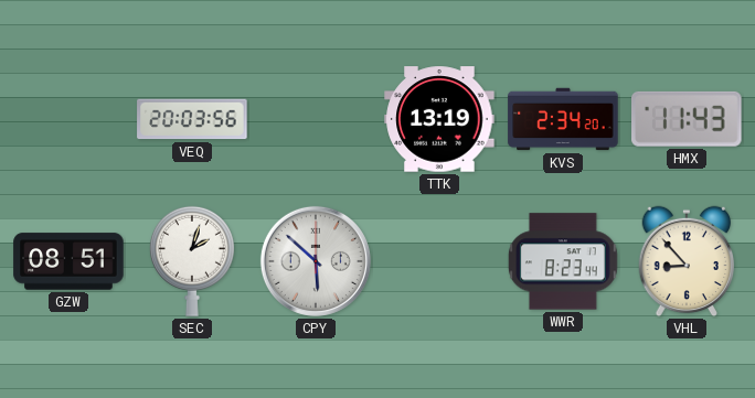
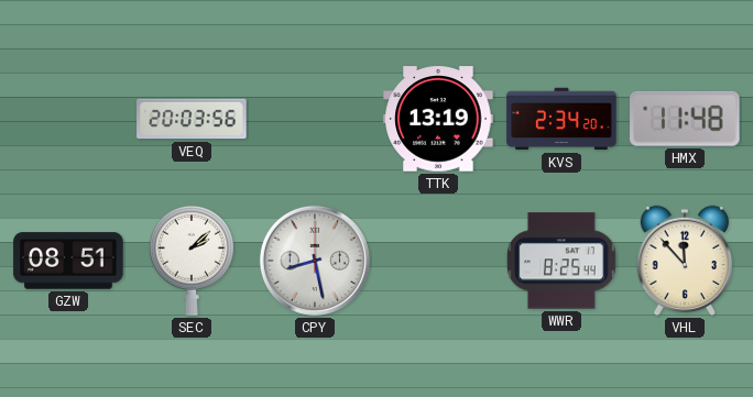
HMX: 11:43 -> 11:48
SEC: 2:03 -> 2:08
CPY: 5:52 -> 8:28
WWR: 8:23 -> 8:25
VHL: 8:53 -> 11:53
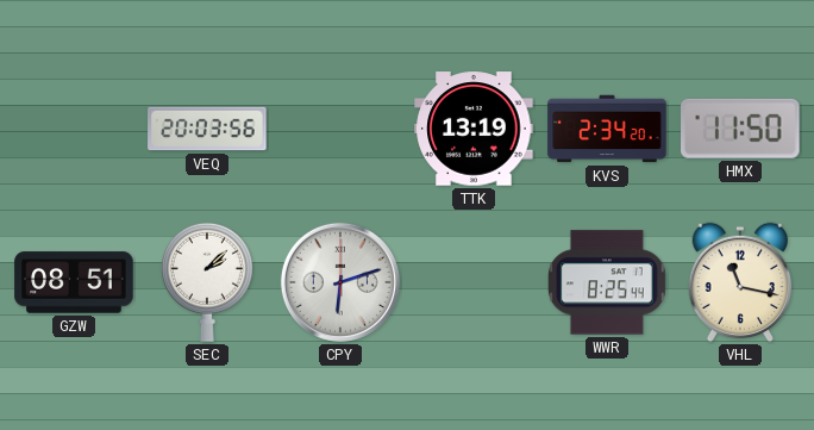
HMX: 11:48 -> 11:50
CPY: 8:28 -> 6:12
VHL: 11:53 -> 11:17
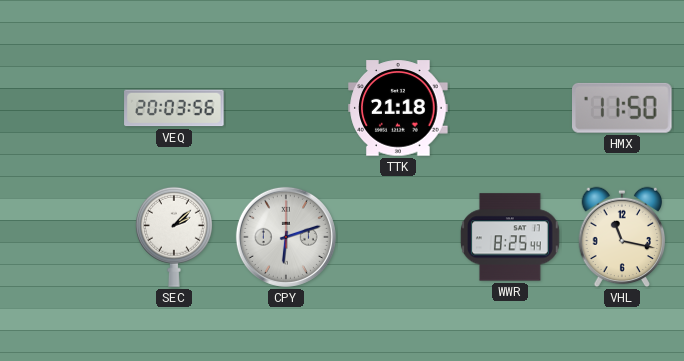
TTK: 13:19 -> 21:18
KVS: 2:34 -> none
GZW: 08:51 -> none
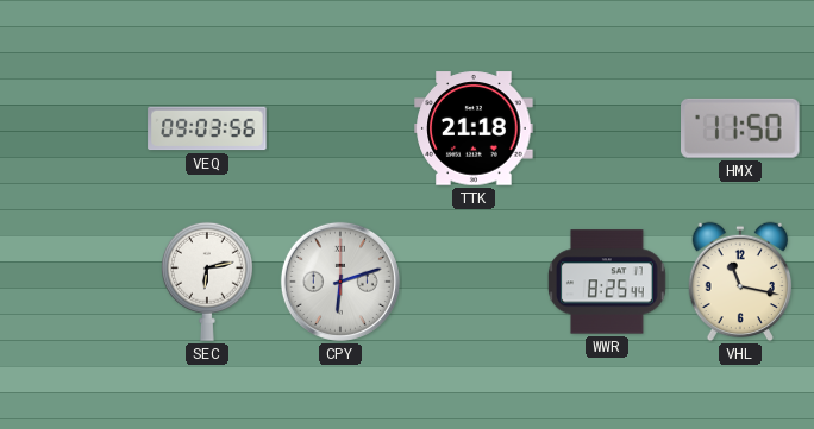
VEQ: 20:03 -> 09:03
SEC: 2:08 -> 6:13
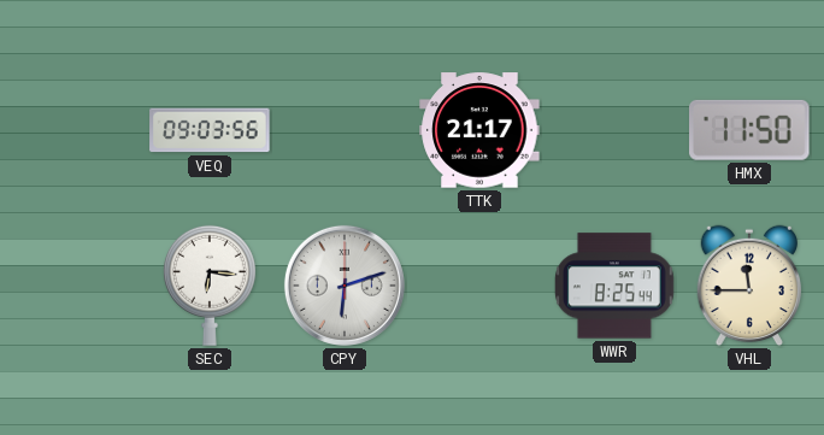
TTK: 21:18 -> 21:17
SEC: 6:13 -> 6:16
VHL: 11:17 -> 11:45
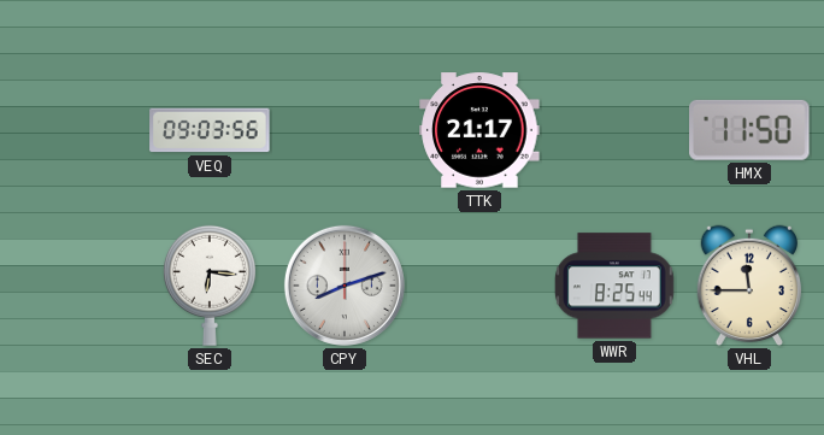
CPY: 6:12 -> 8:12
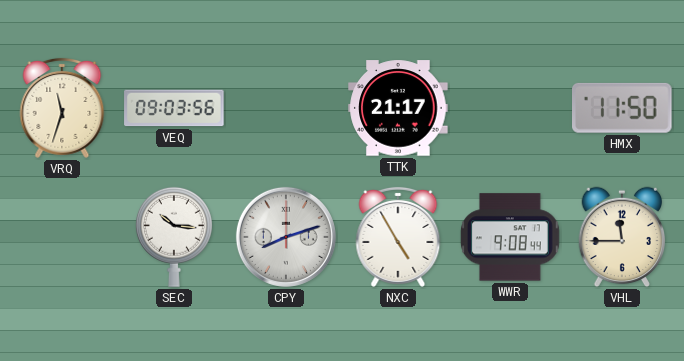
VRQ: none -> 11:33
SEC: 6:16 -> 10:16
NXC: none -> 4:55
WWR: 8:25 -> 9:08
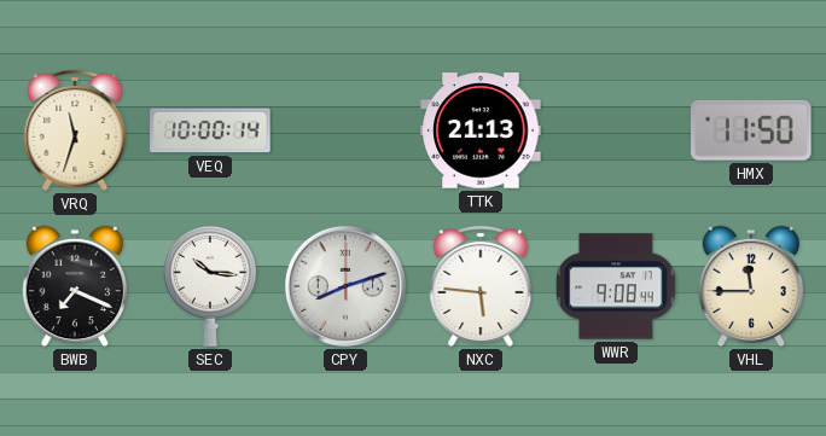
VEQ: 09:03 -> 10:00
TTK: 21:17 -> 21:13
BWB: none -> 7:19
NXC: 4:55 -> 5:46
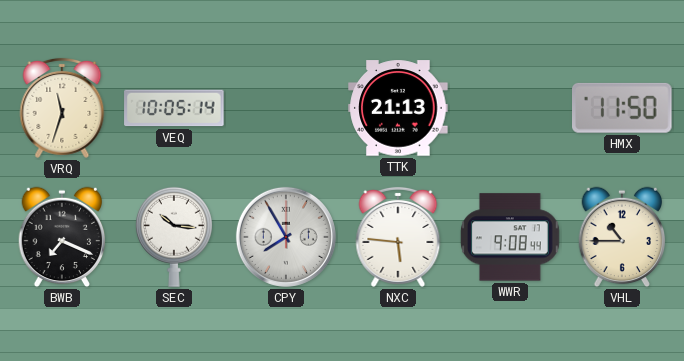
VEQ: 10:00 -> 10:05
CPY: 8:12 -> 7:55
VHL: 11:45 -> 10:45
